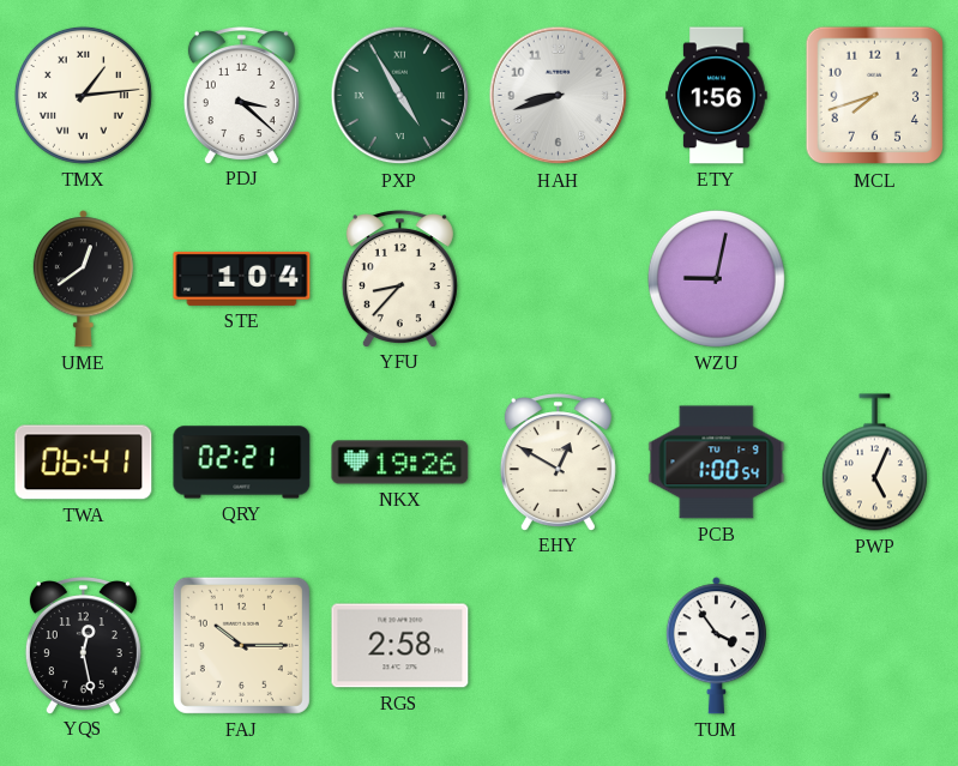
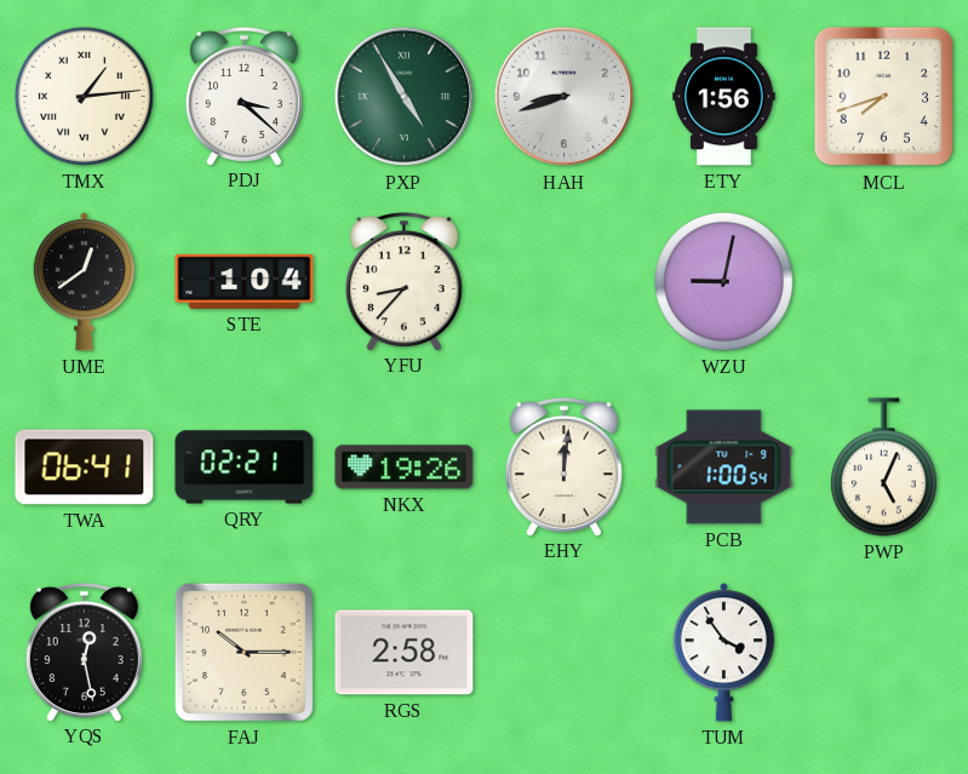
EHY: 12:50 -> 12:01
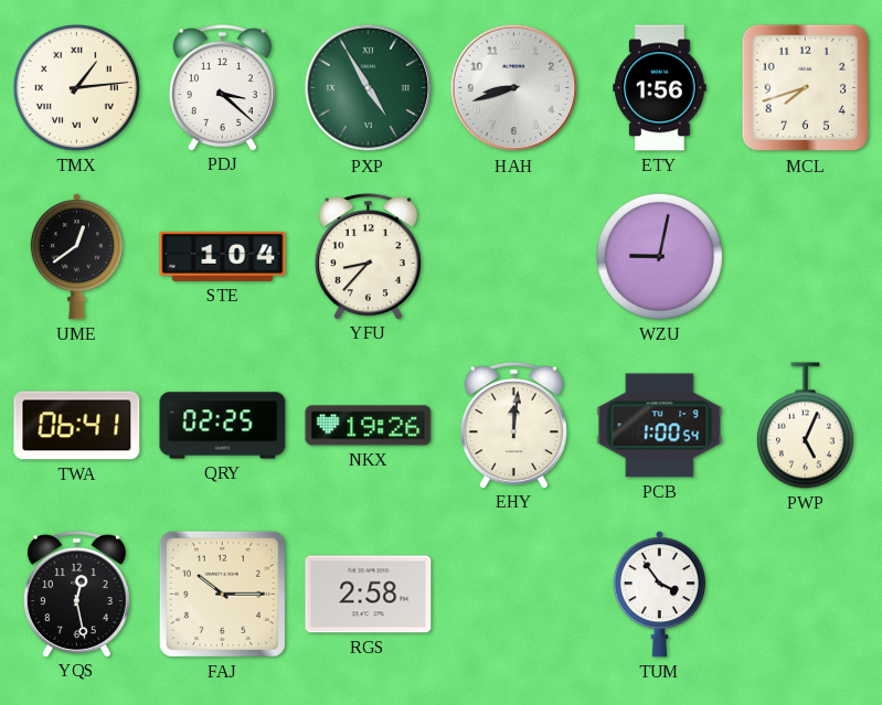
QRY: 02:21 -> 02:25
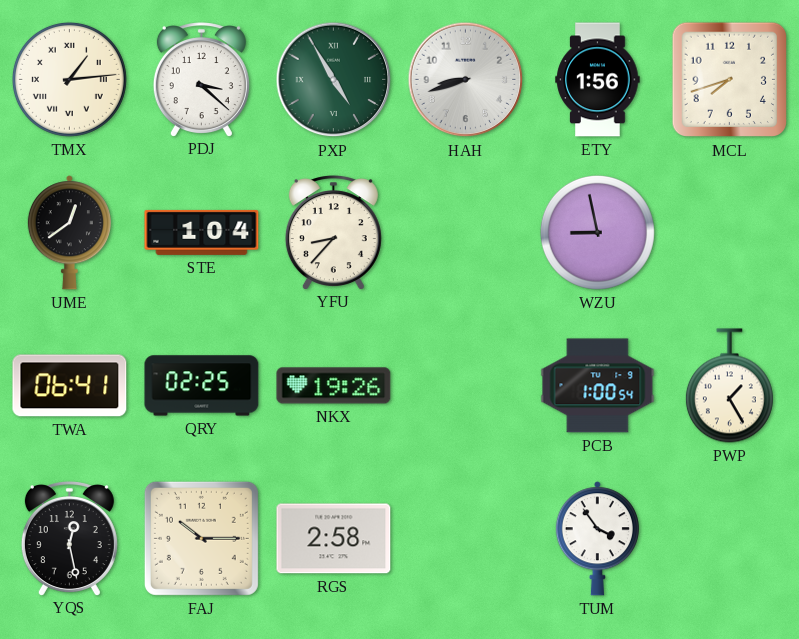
WZU: 9:02 -> 8:58
EHY: 12:01 -> none
PWP: 5:04 -> 1:25
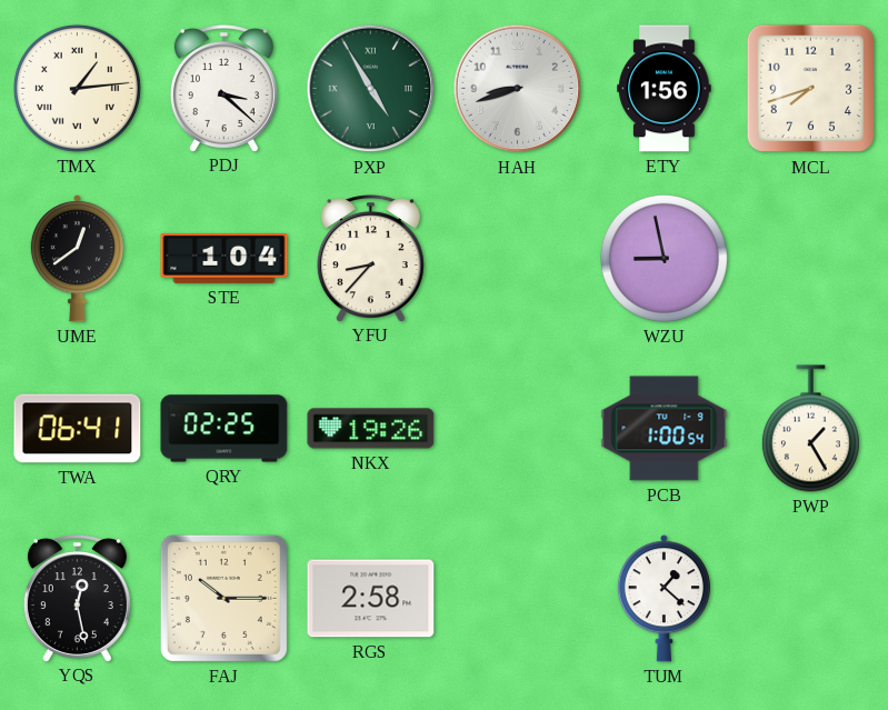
TUM: 3:54 -> 1:22
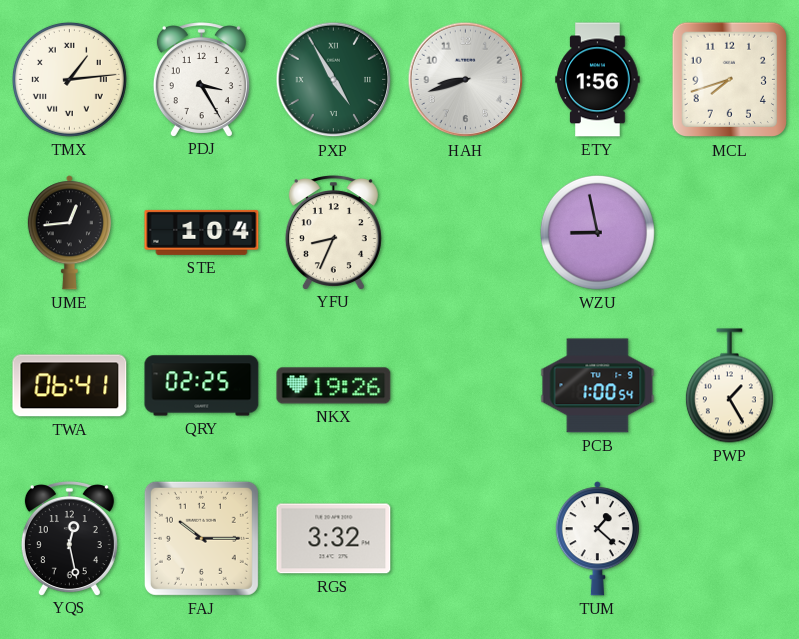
PDJ: 3:22 -> 3:25
UME: 12:39 -> 12:44
YFU: 8:37 -> 8:34
RGS: 2:58 -> 3:32
